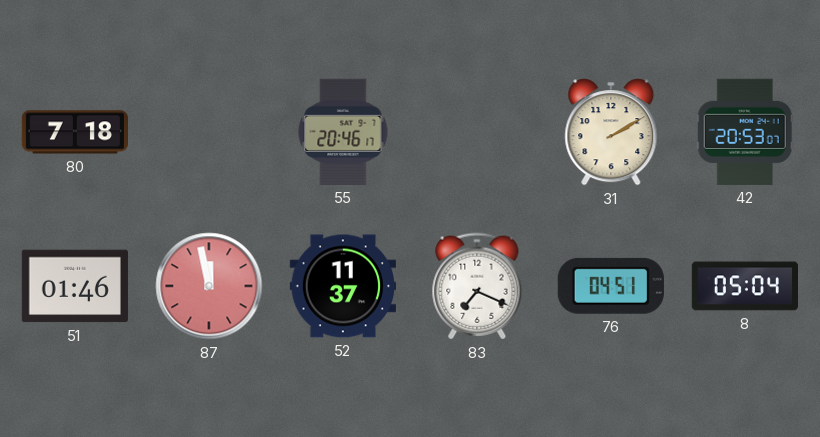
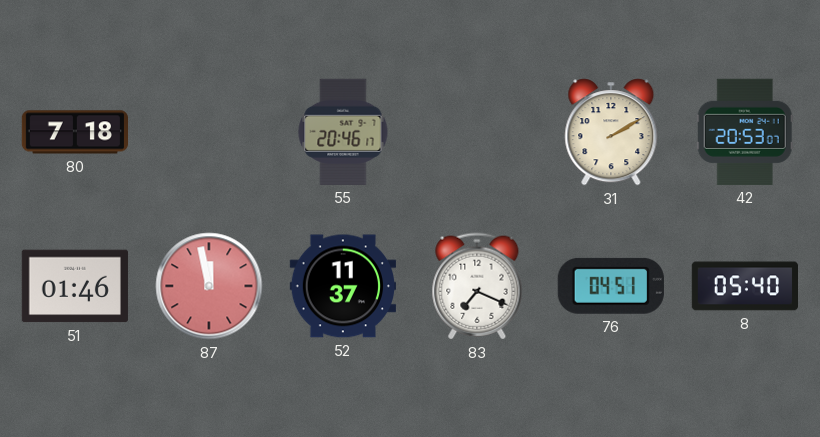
8: 05:04 -> 05:40
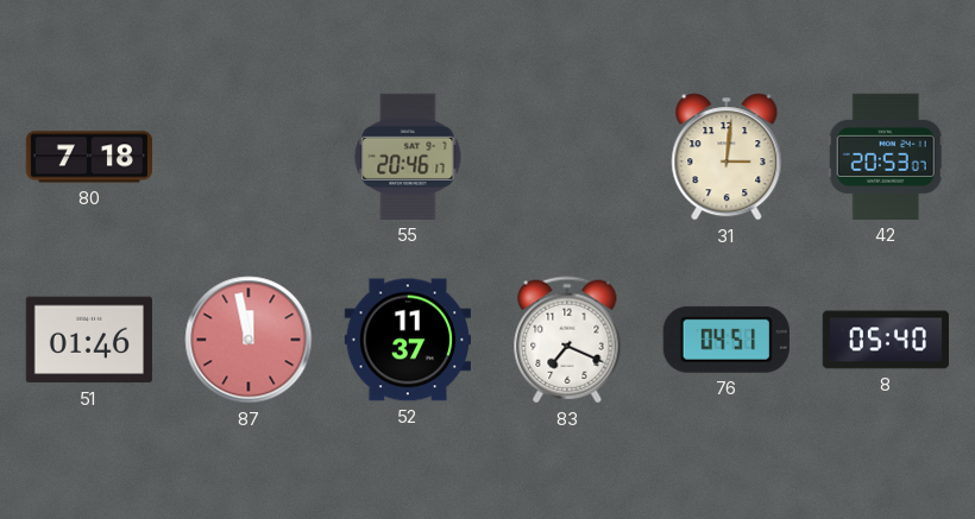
31: 2:10 -> 3:01
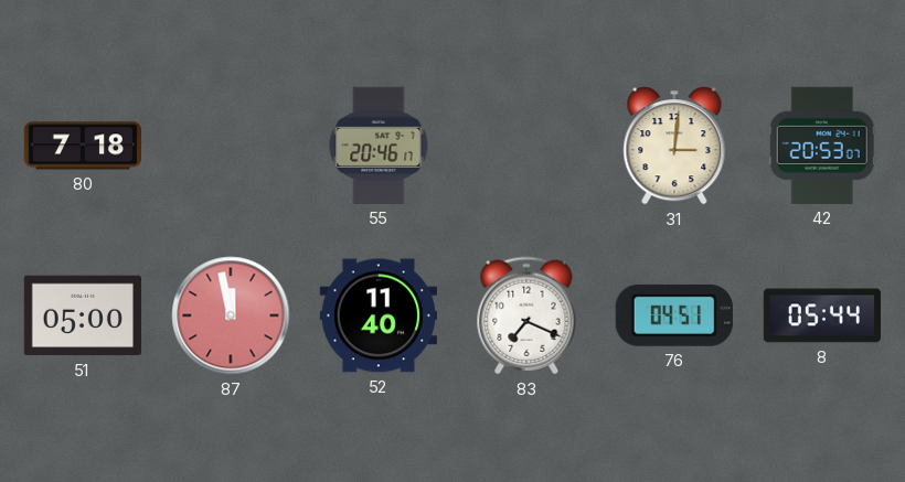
51: 01:46 -> 05:00
52: 11:37 -> 11:40
8: 05:40 -> 05:44
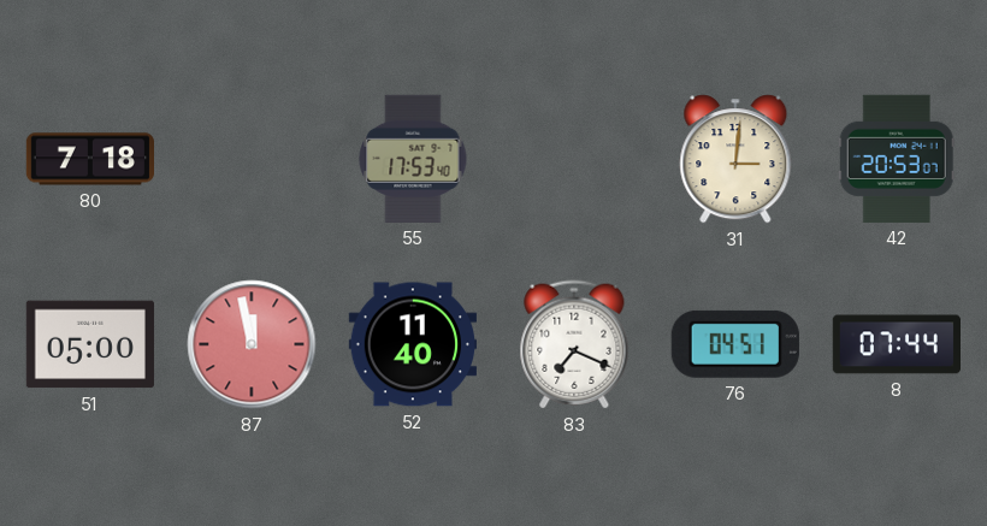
55: 20:46 -> 17:53
8: 05:44 -> 07:44
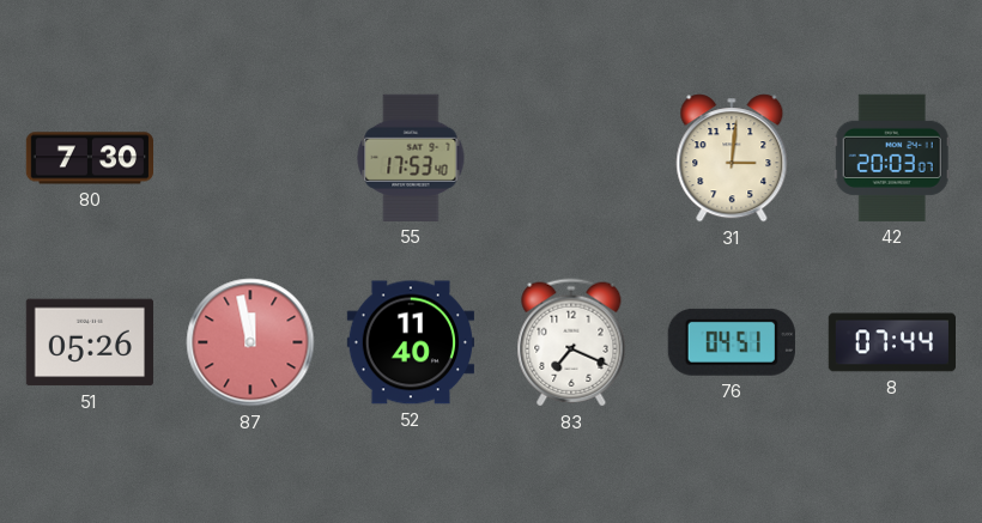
80: 7:18 -> 7:30
42: 20:53 -> 20:03
51: 05:00 -> 05:26
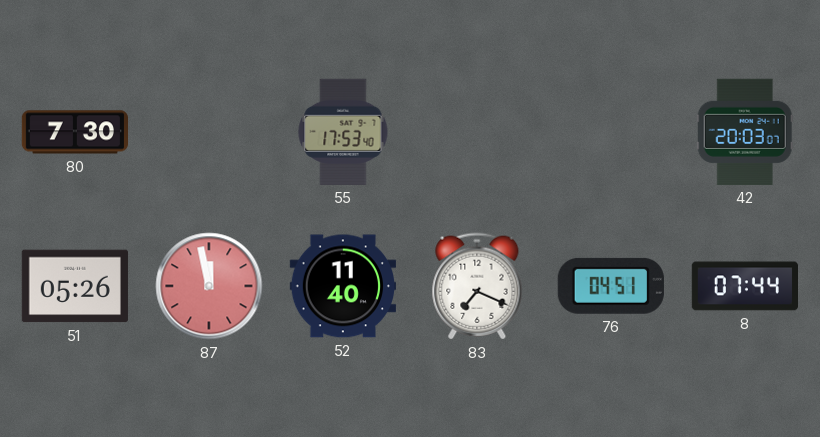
31: 3:01 -> none
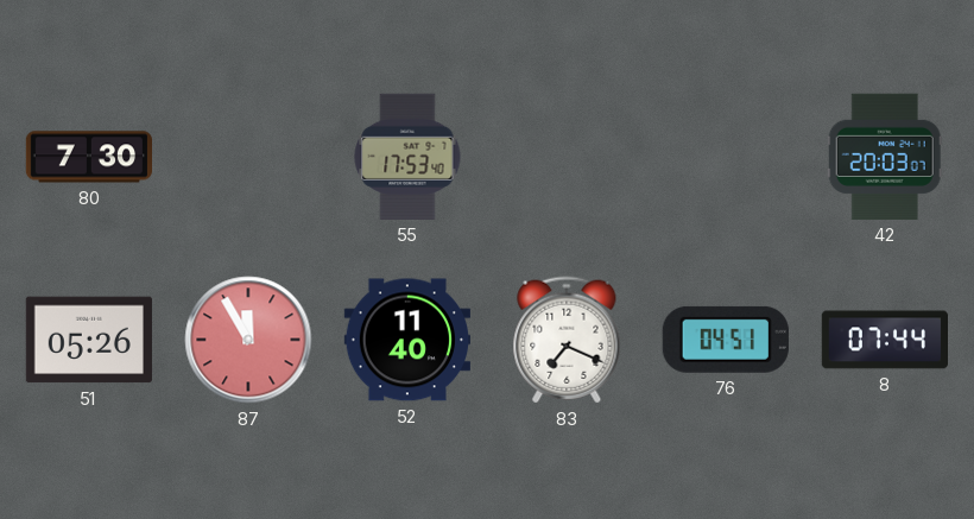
87: 11:58 -> 11:55
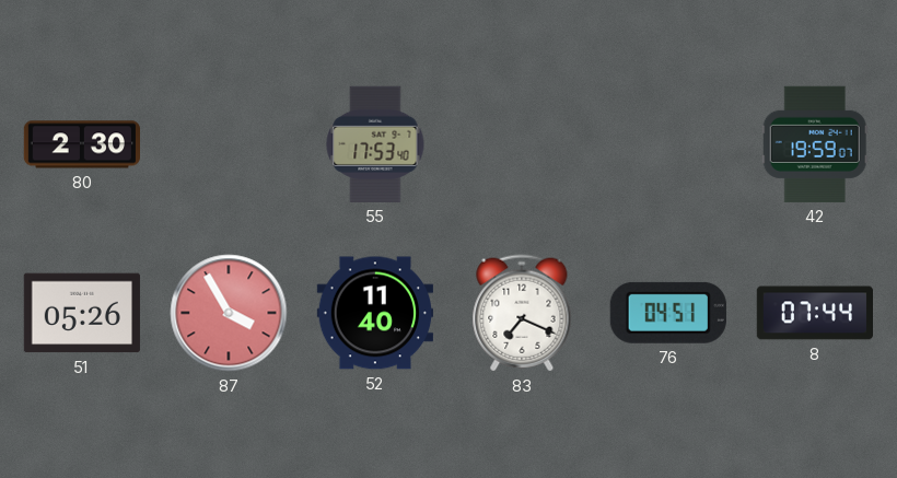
80: 7:30 -> 2:30
42: 20:03 -> 19:59
87: 11:55 -> 3:55
